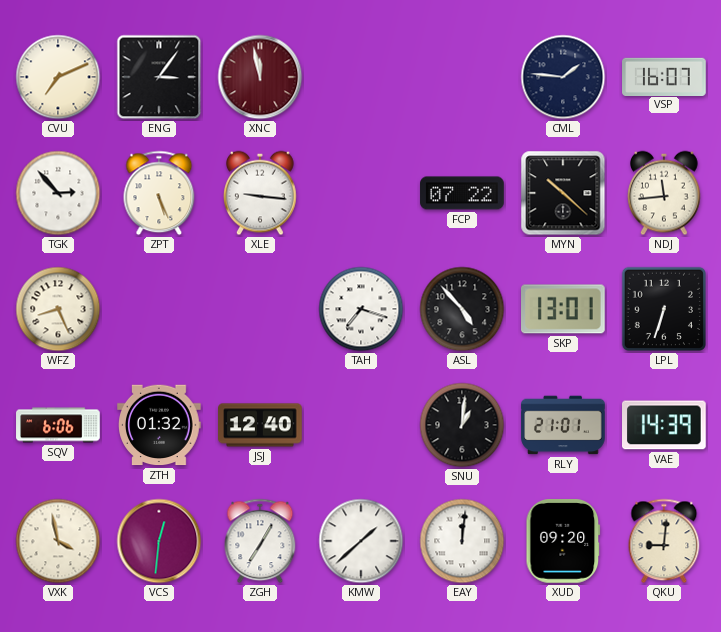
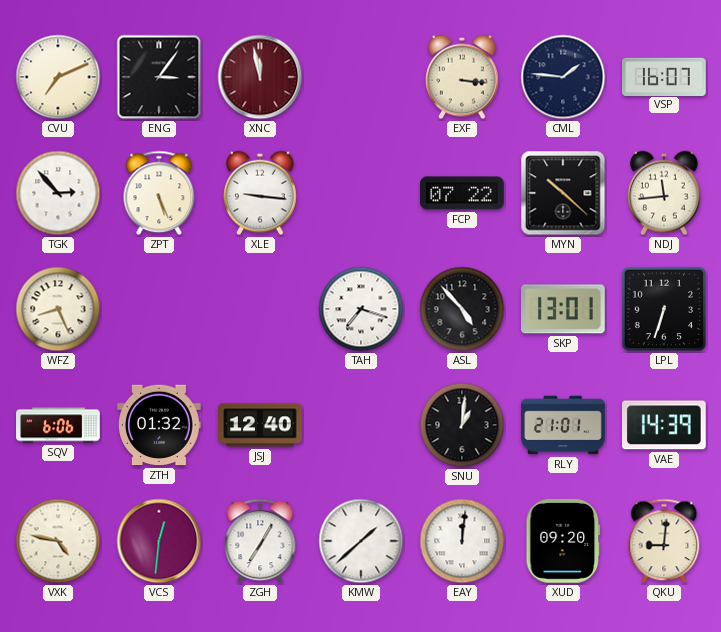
EXF: none -> 3:16
VXK: 3:58 -> 4:47
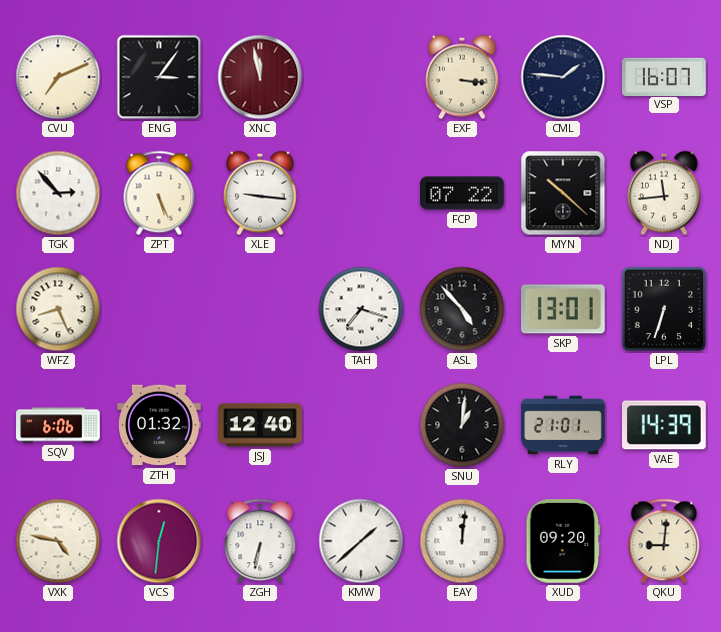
ZGH: 7:05 -> 6:32
